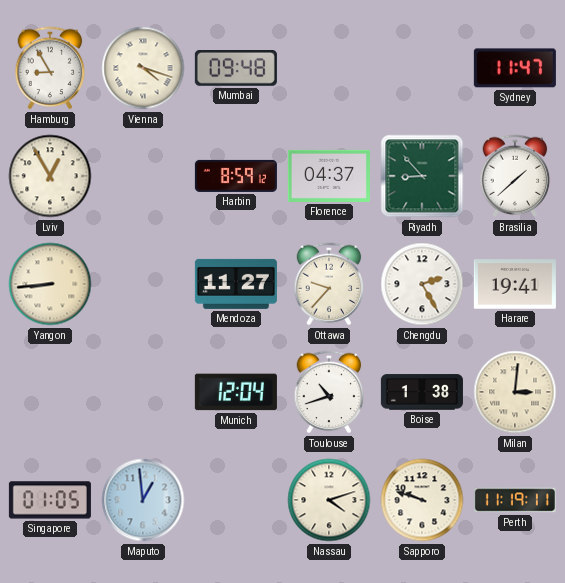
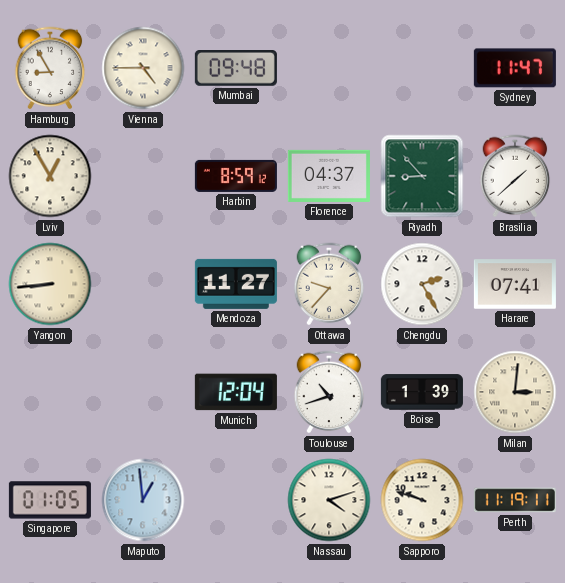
Vienna: 4:18 -> 4:45
Harare: 19:41 -> 07:41
Boise: 1:38 -> 1:39
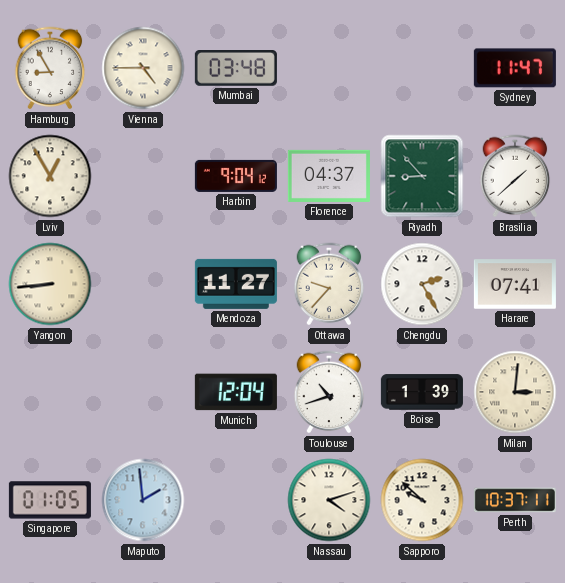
Mumbai: 09:48 -> 03:48
Harbin: 8:59 -> 9:04
Maputo: 12:59 -> 1:59
Sapporo: 9:48 -> 9:52
Perth: 11:19 -> 10:37
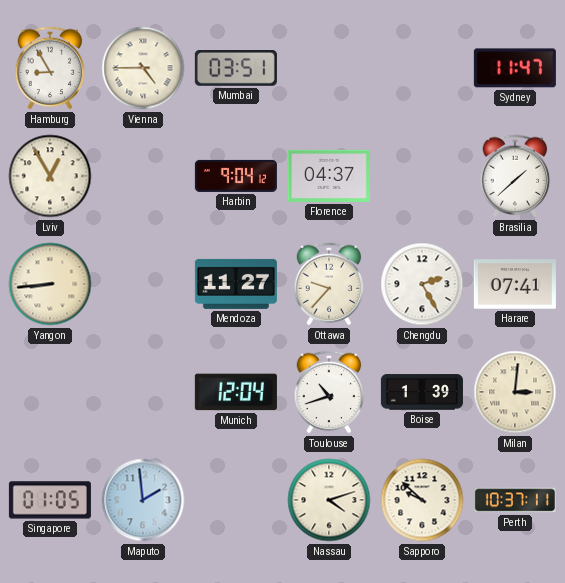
Mumbai: 03:48 -> 03:51
Riyadh: 8:53 -> none
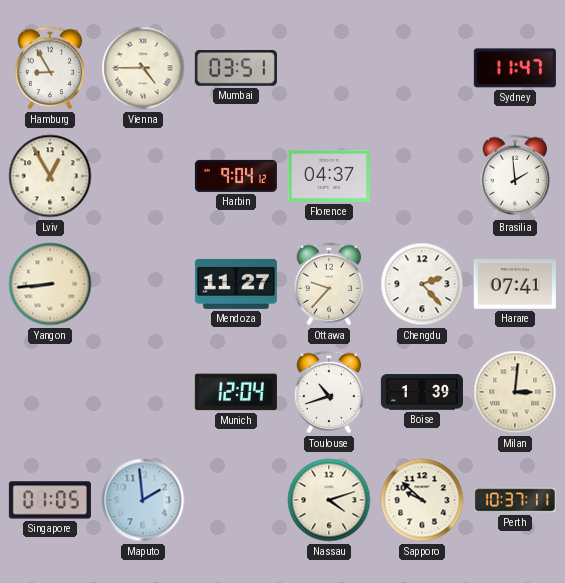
Brasilia: 1:38 -> 1:59
Chengdu: 2:25 -> 2:23
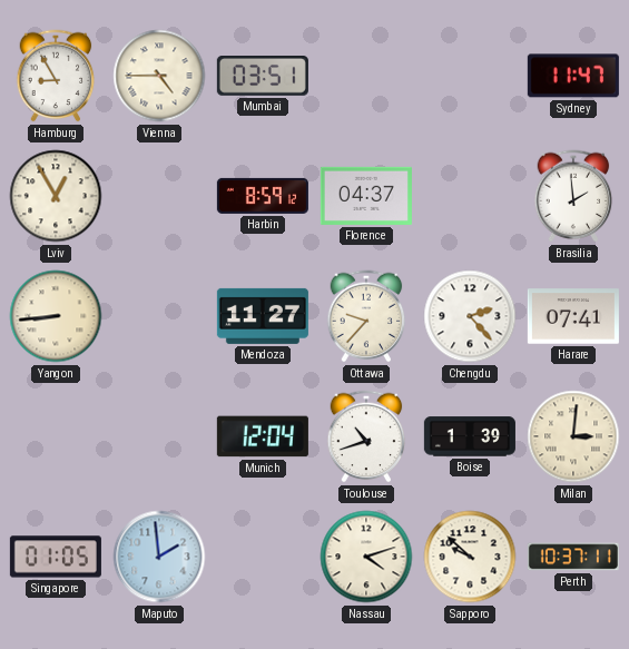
Harbin: 9:04 -> 8:59
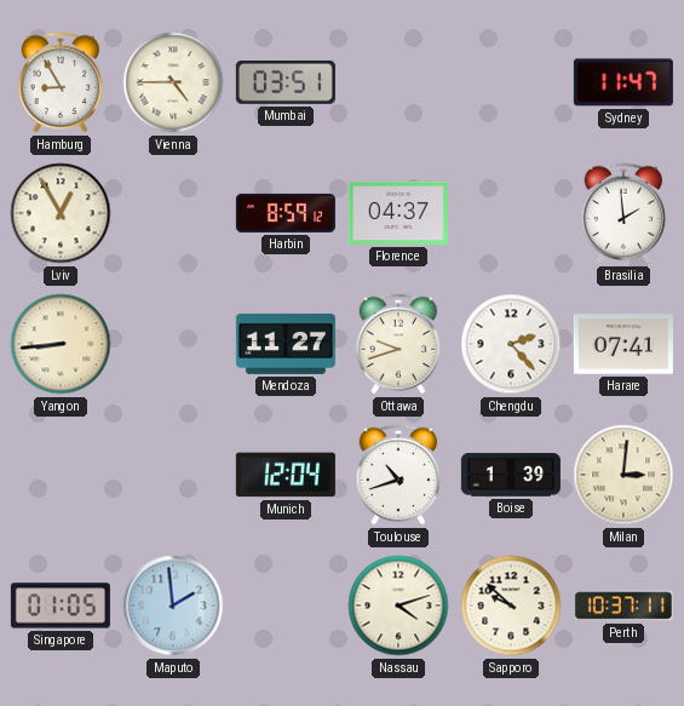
Ottawa: 9:37 -> 9:42
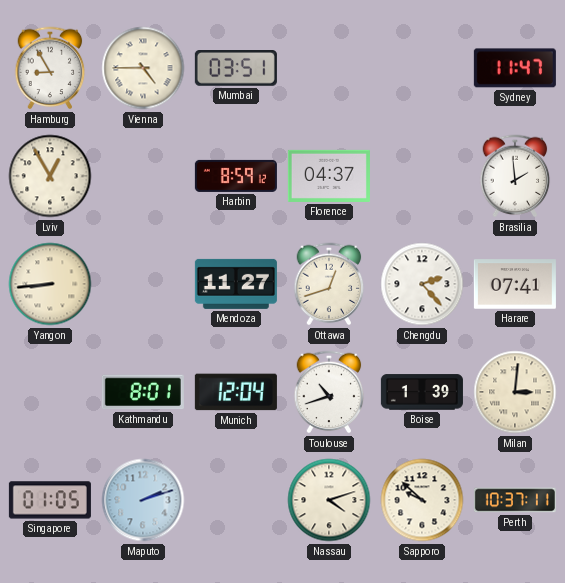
Ottawa: 9:42 -> 12:42
Kathmandu: none -> 8:01
Maputo: 1:59 -> 2:12
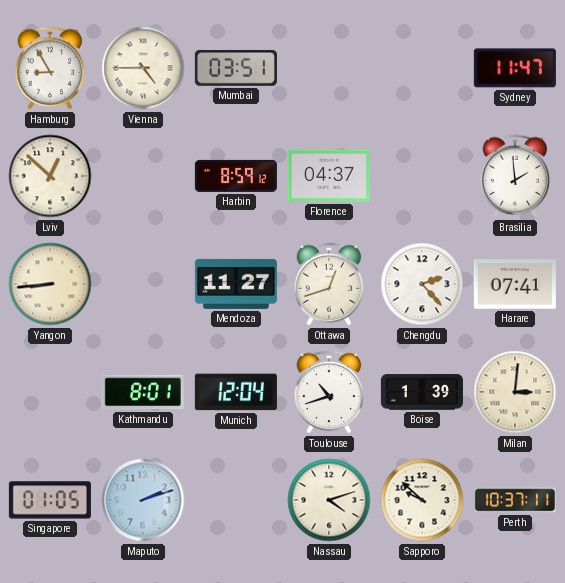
Lviv: 12:55 -> 12:52
